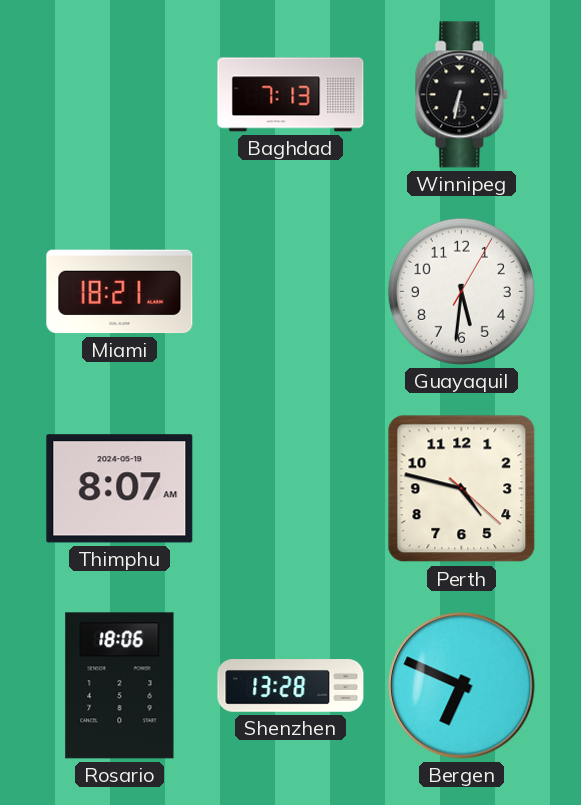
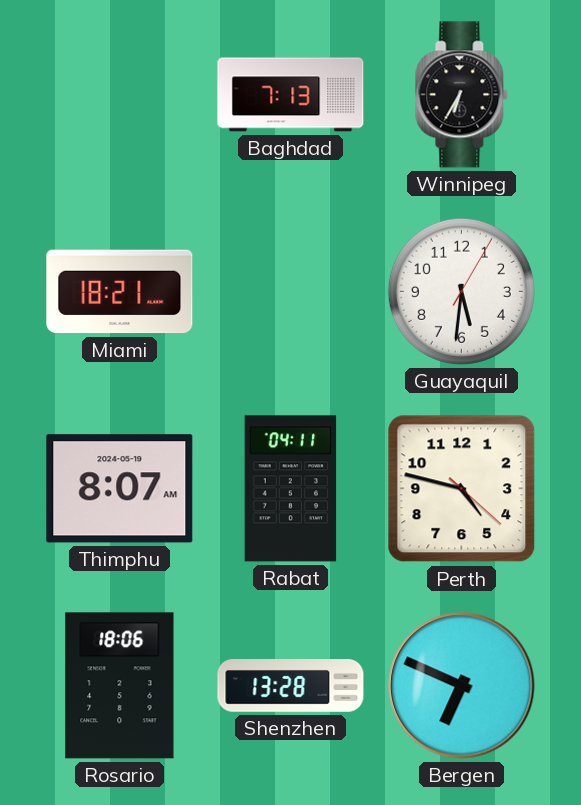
Winnipeg: 6:32 -> 6:35
Rabat: none -> 04:11
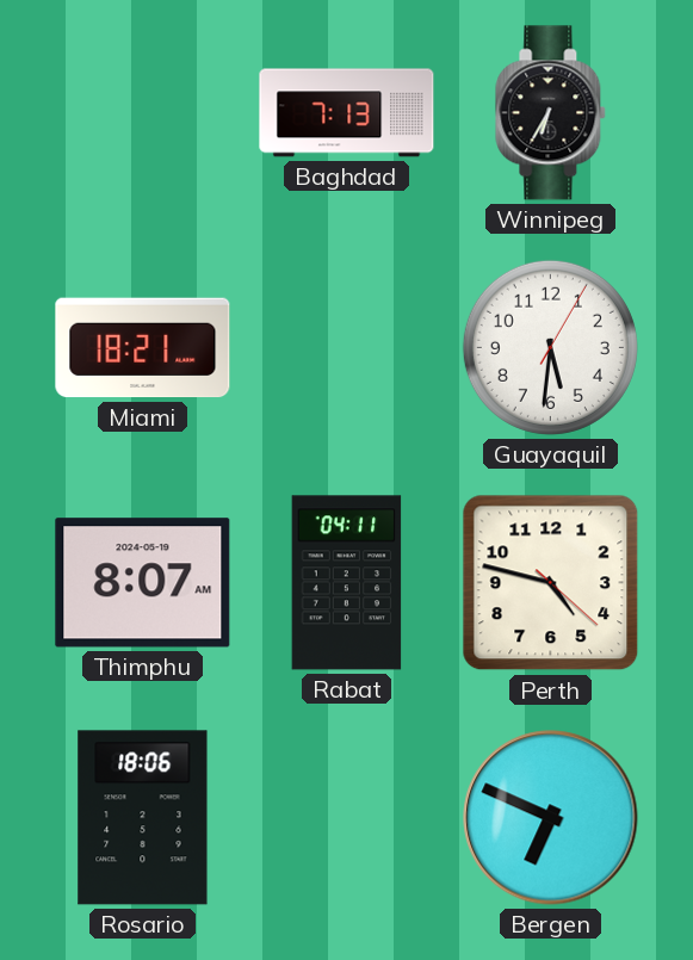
Shenzhen: 13:28 -> none
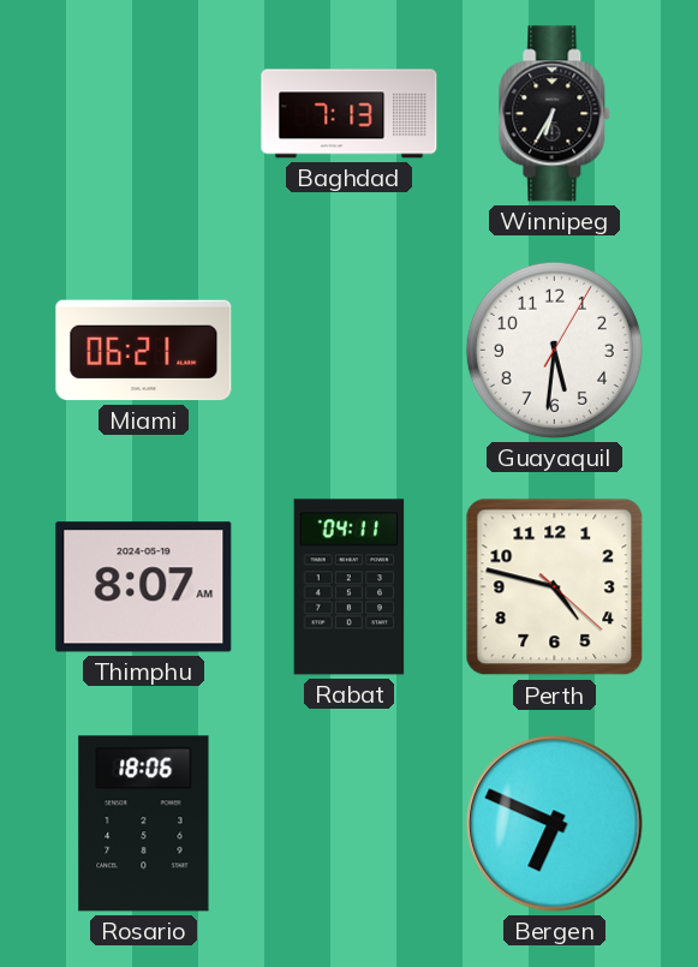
Miami: 18:21 -> 06:21
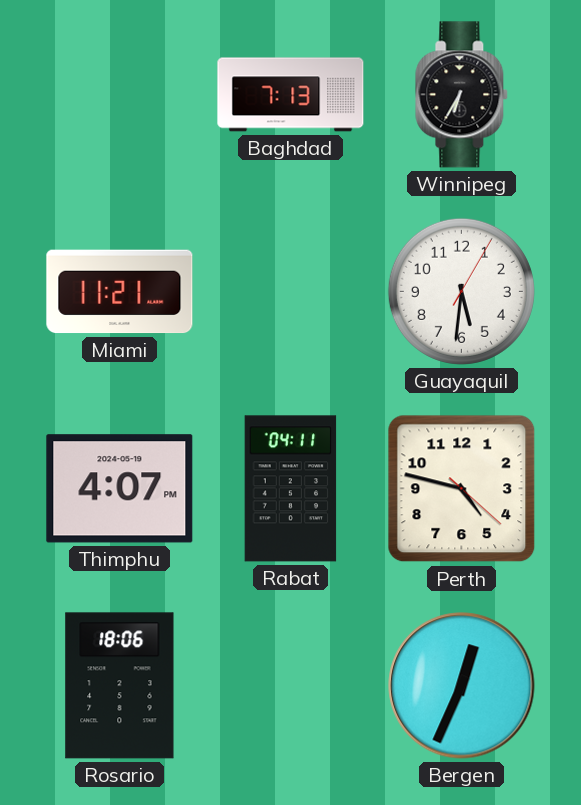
Miami: 06:21 -> 11:21
Thimphu: 8:07 -> 4:07
Bergen: 6:49 -> 12:34
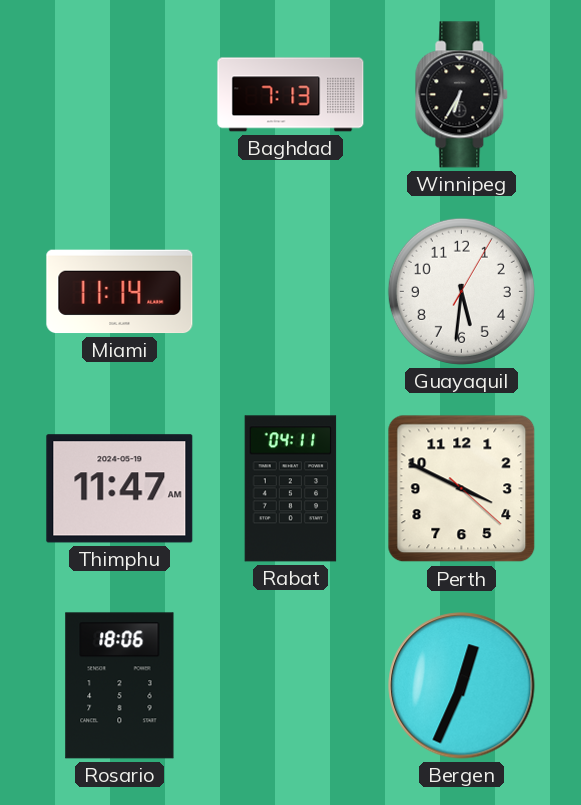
Miami: 11:21 -> 11:14
Thimphu: 4:07 -> 11:47
Perth: 4:47 -> 3:49
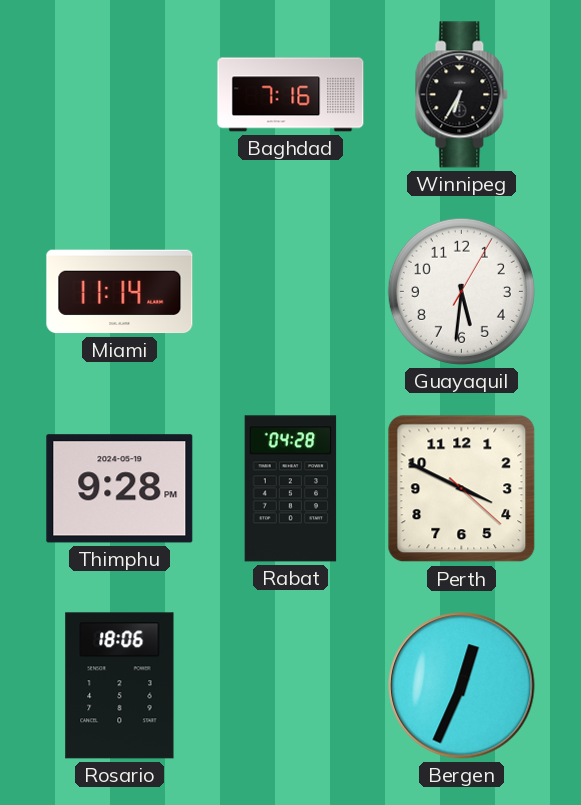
Baghdad: 7:13 -> 7:16
Thimphu: 11:47 -> 9:28
Rabat: 04:11 -> 04:28
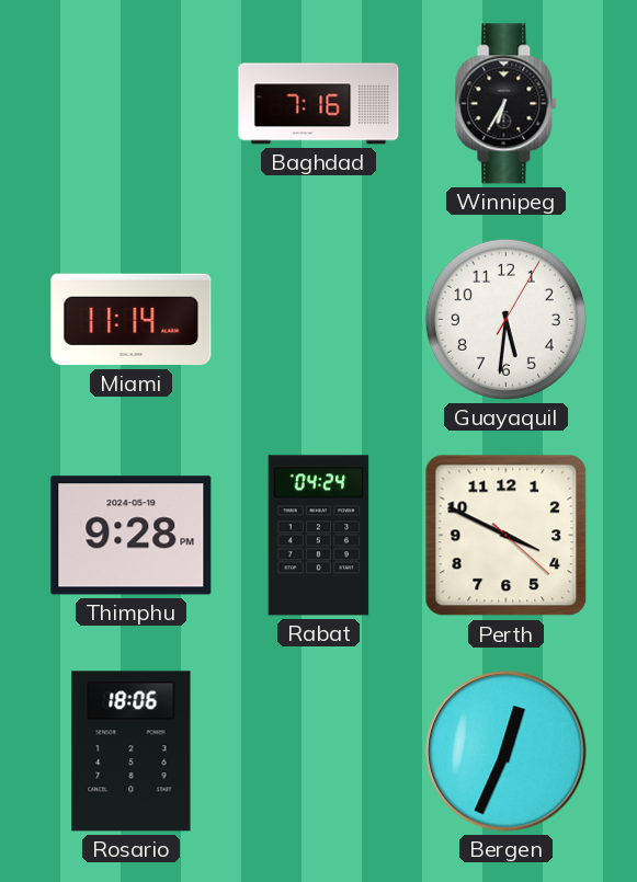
Rabat: 04:28 -> 04:24
